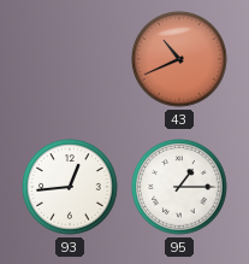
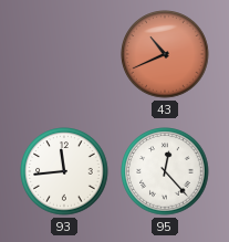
93: 12:44 -> 11:44
95: 1:15 -> 12:23
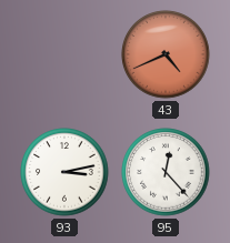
43: 10:41 -> 4:41
93: 11:44 -> 3:13
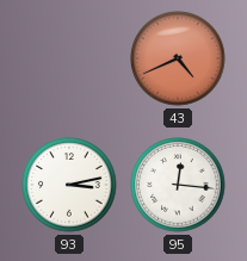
95: 12:23 -> 12:16
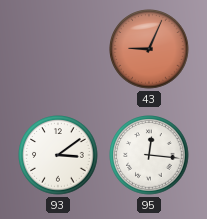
43: 4:41 -> 9:04
93: 3:13 -> 3:09
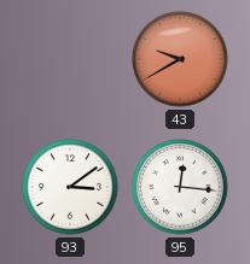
43: 9:04 -> 9:40
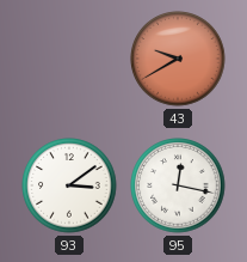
95: 12:16 -> 12:17
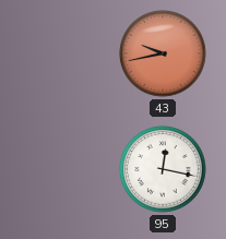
43: 9:40 -> 9:43
93: 3:09 -> none
